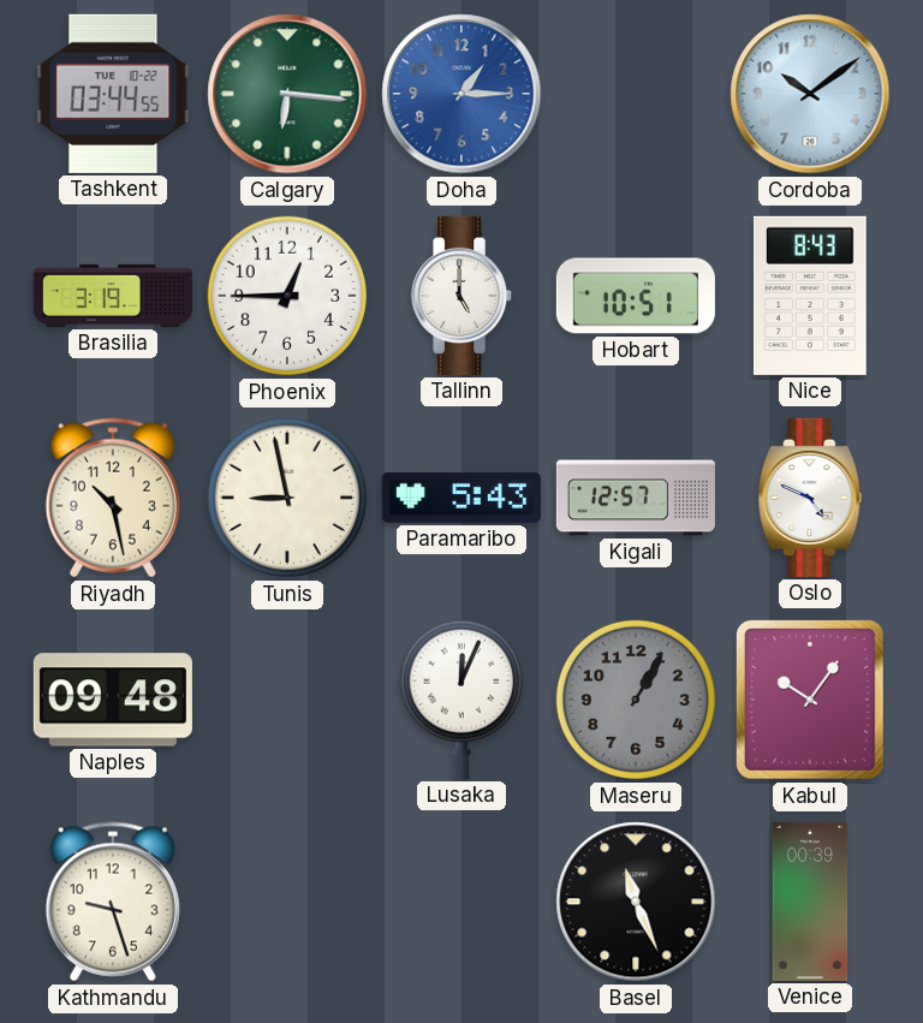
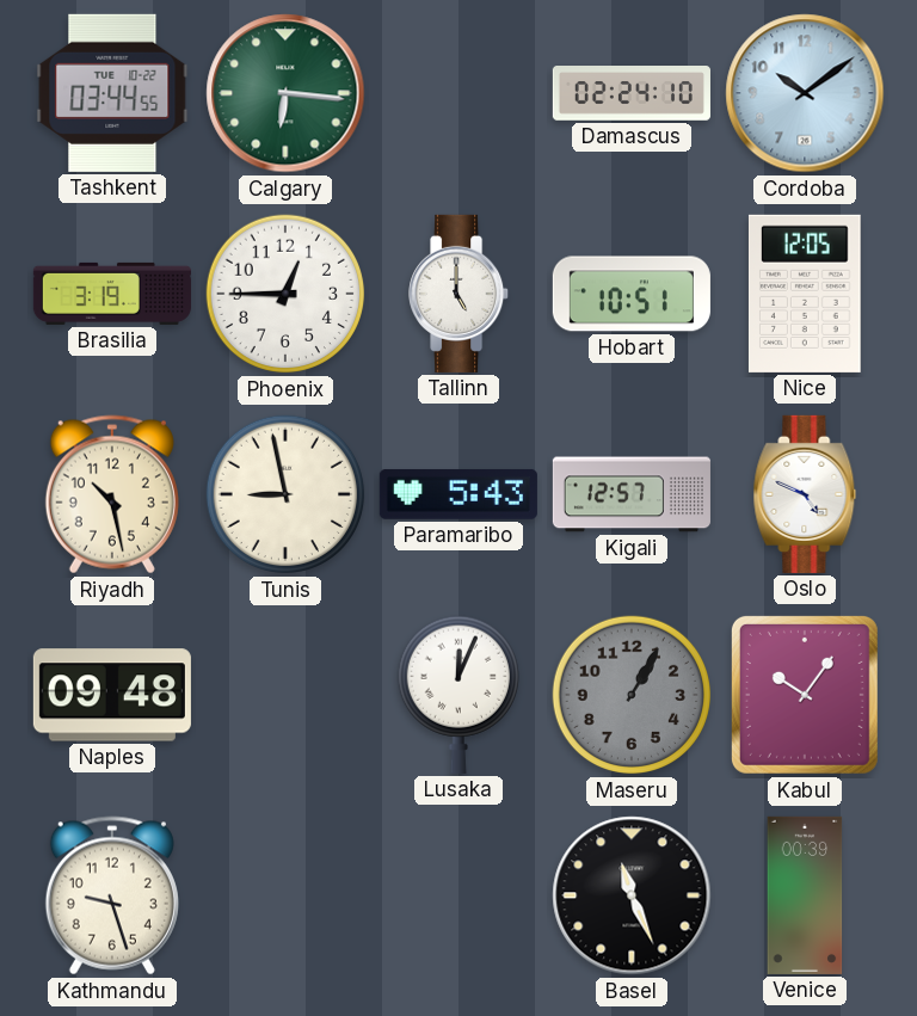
Doha: 1:15 -> none
Damascus: none -> 02:24
Nice: 8:43 -> 12:05
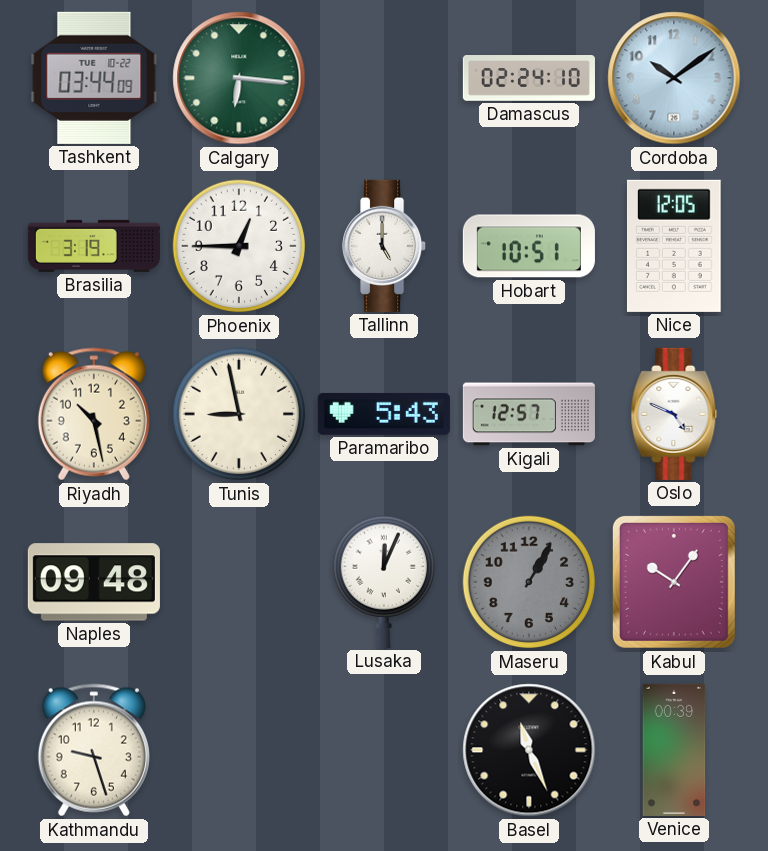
Tashkent: 03:44:55 -> 03:44:09
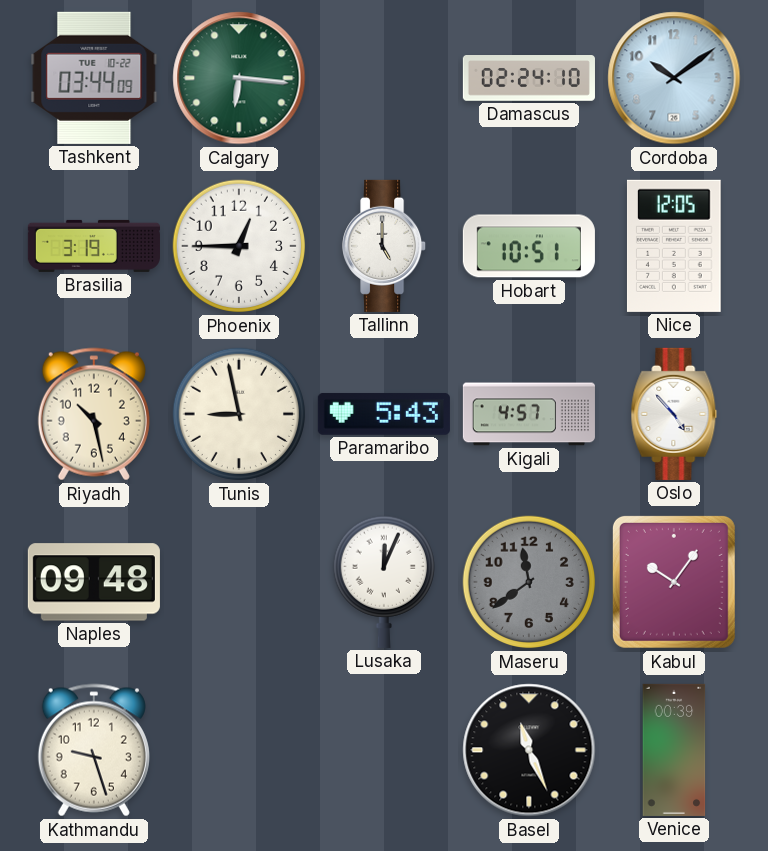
Kigali: 12:57 -> 4:57
Oslo: 4:49 -> 4:53
Maseru: 1:05 -> 11:39
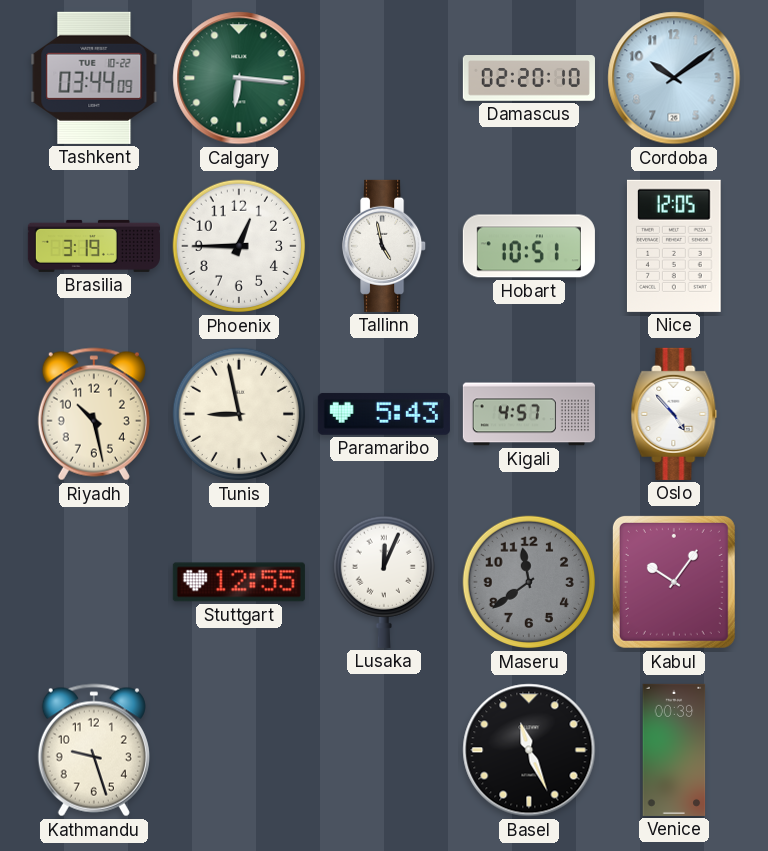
Damascus: 02:24 -> 02:20
Tallinn: 5:00 -> 4:58
Naples: 09:48 -> none
Stuttgart: none -> 12:55
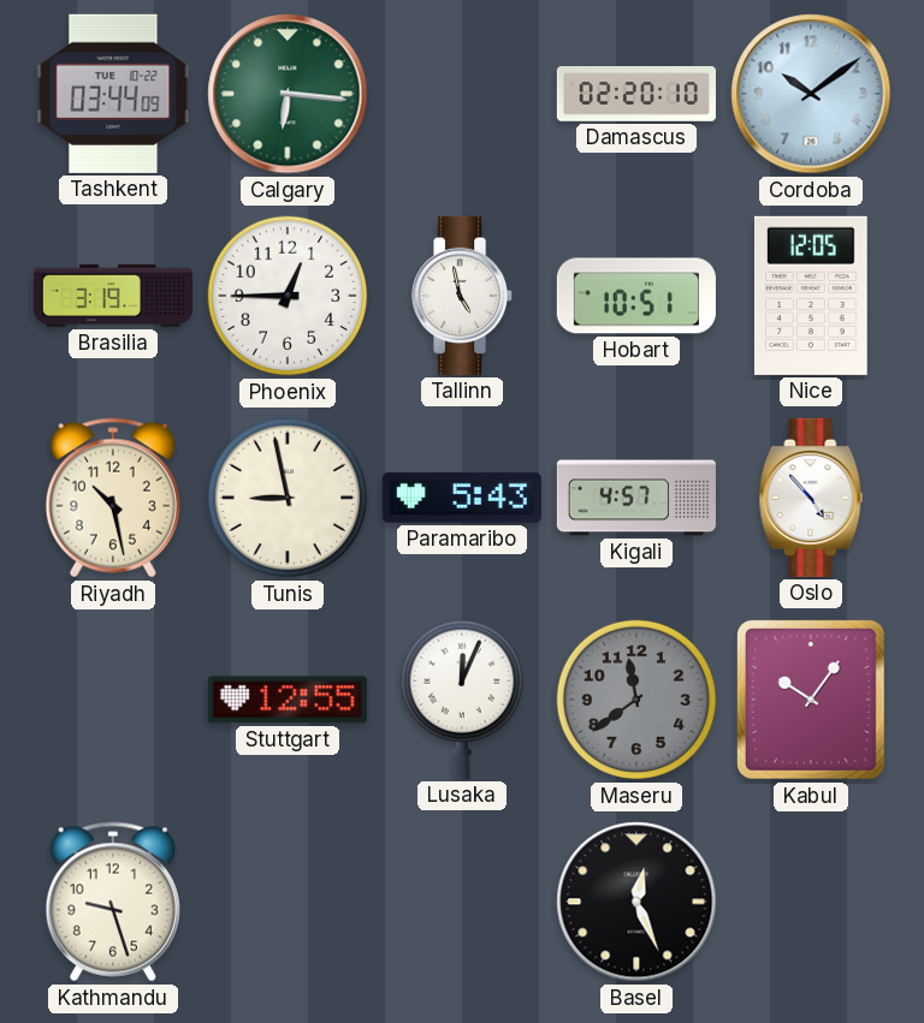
Basel: 11:26 -> 12:26
Venice: 00:39 -> none
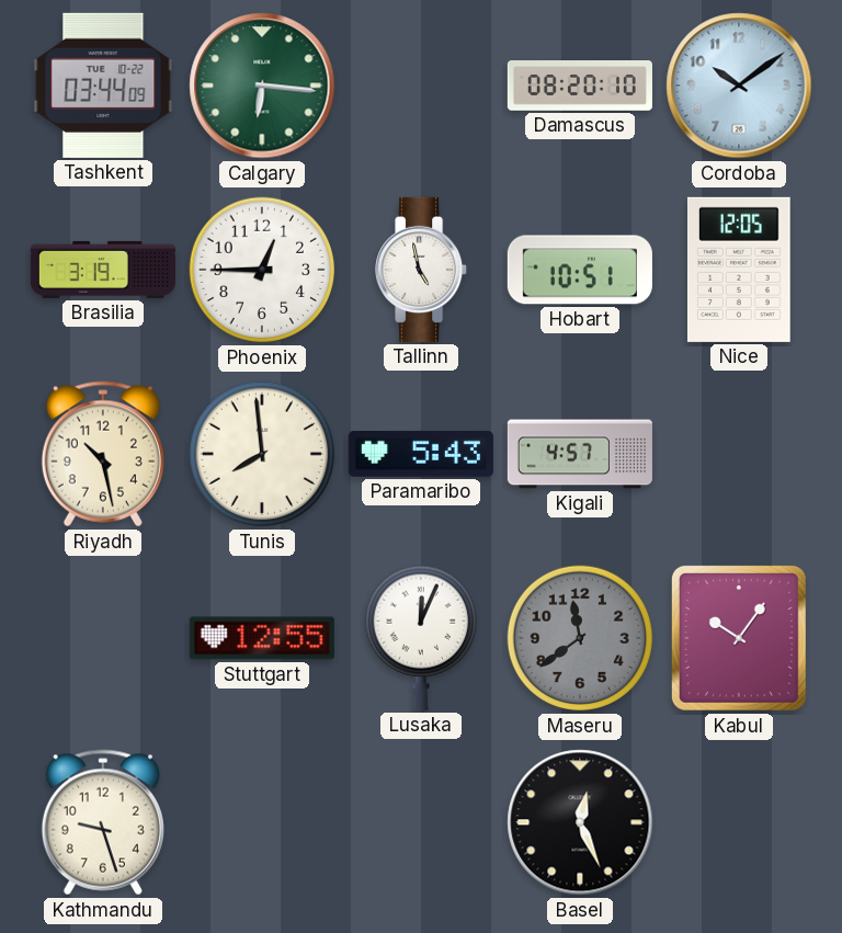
Damascus: 02:20 -> 08:20
Tunis: 8:58 -> 7:59
Oslo: 4:53 -> none
